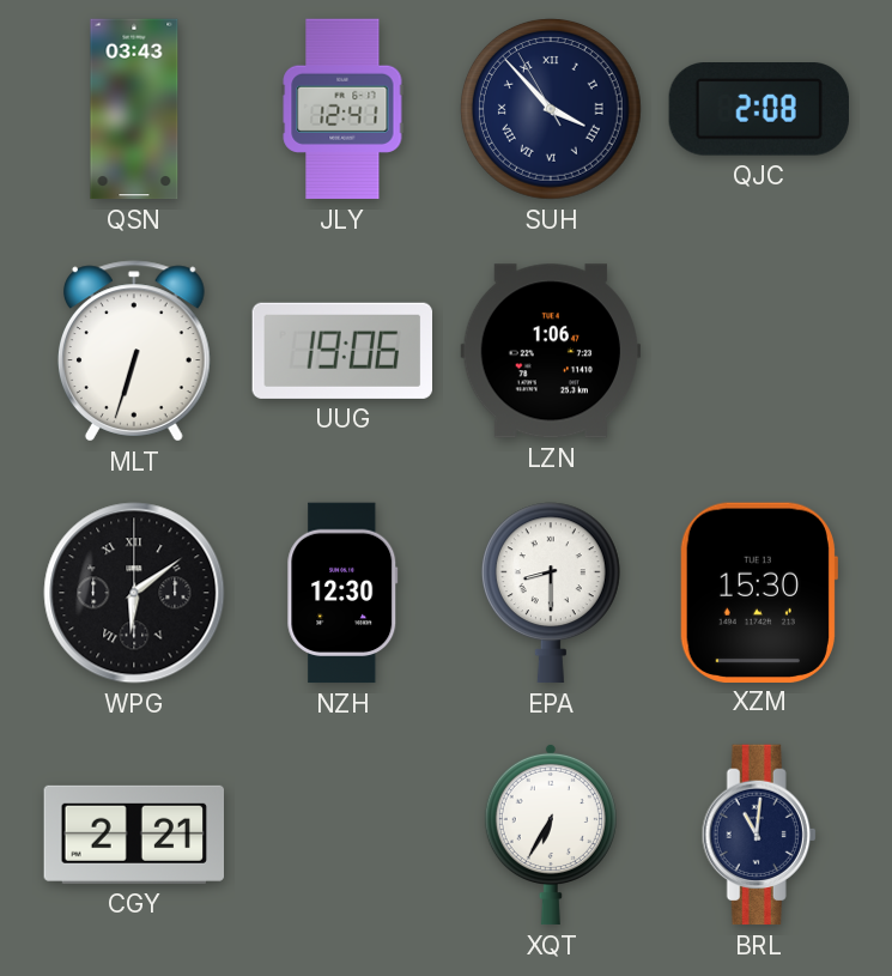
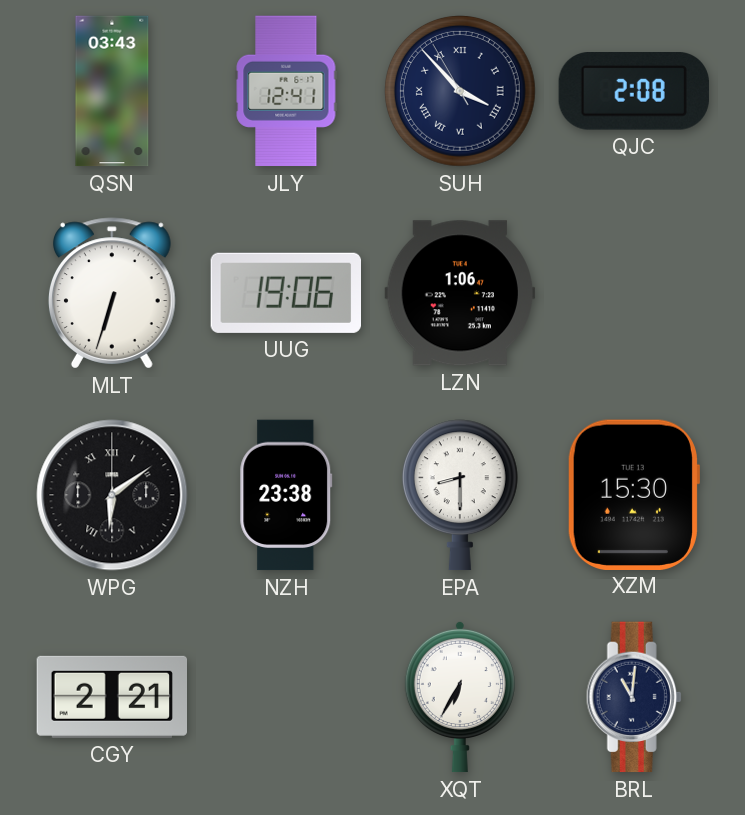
NZH: 12:30 -> 23:38
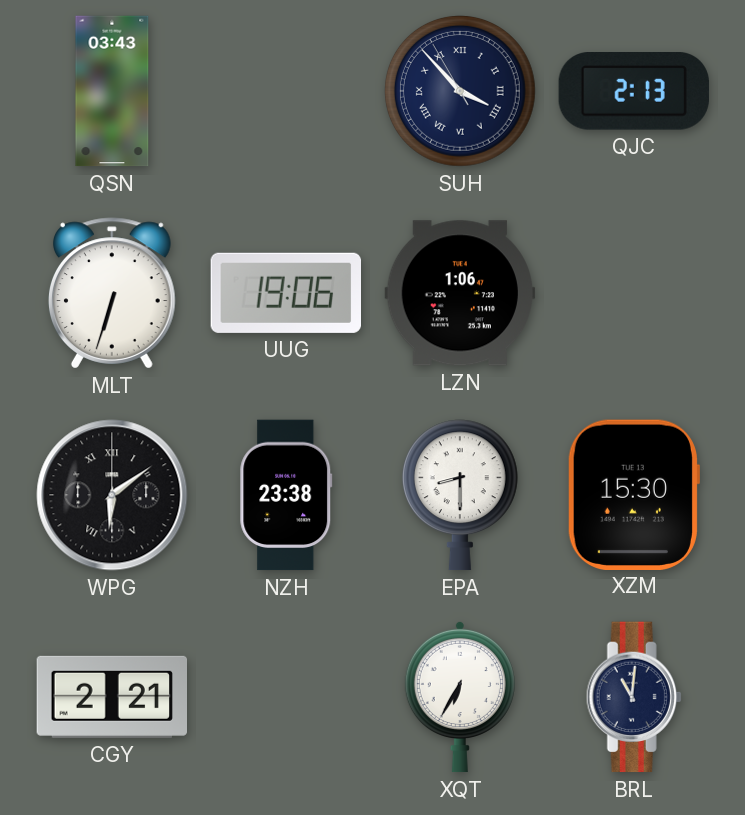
JLY: 12:41 -> none
QJC: 2:08 -> 2:13
